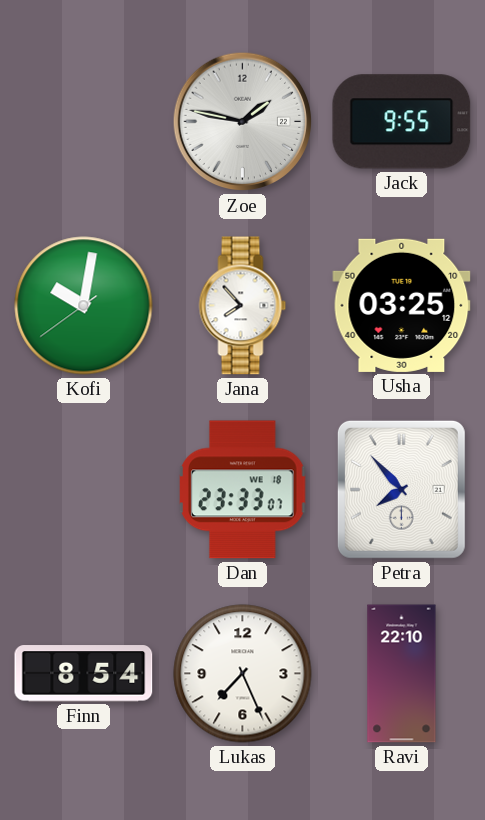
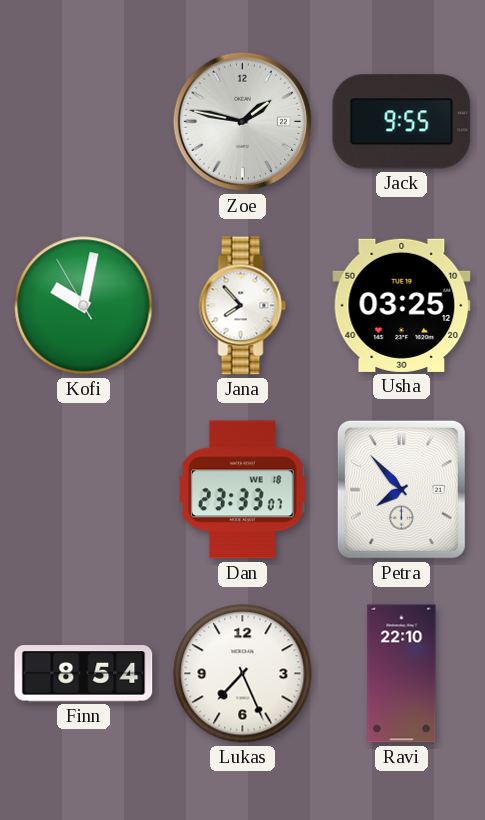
Kofi: 10:01:39 -> 10:01:55
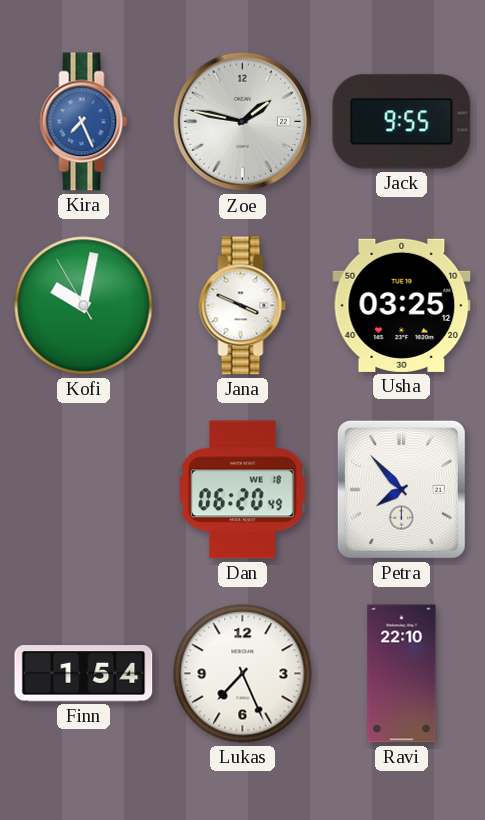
Kira: none -> 7:26
Jana: 7:53 -> 3:49
Dan: 23:33 -> 06:20
Finn: 8:54 -> 1:54
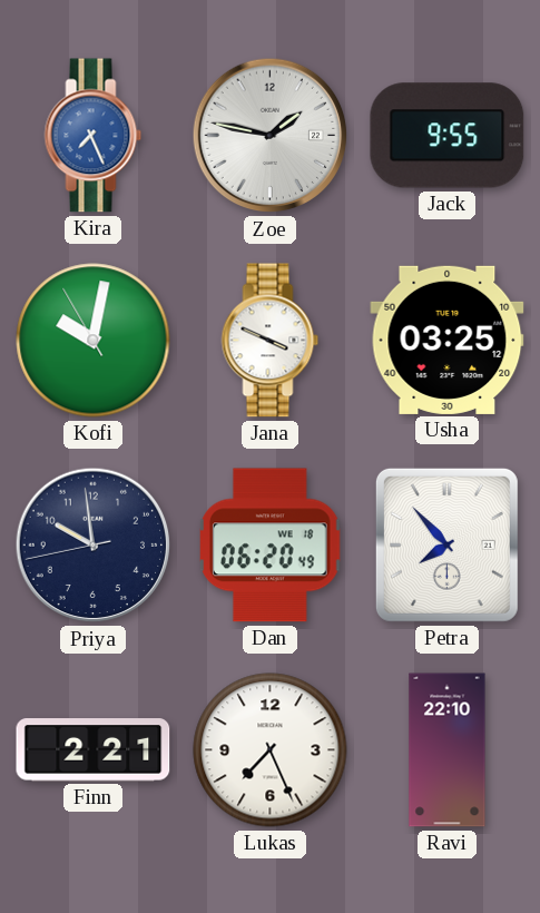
Priya: none -> 9:58
Finn: 1:54 -> 2:21
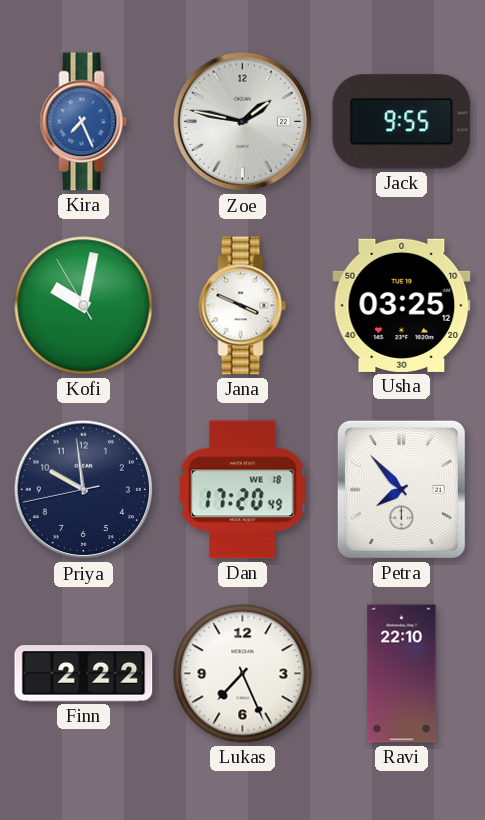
Dan: 06:20 -> 17:20
Finn: 2:21 -> 2:22
